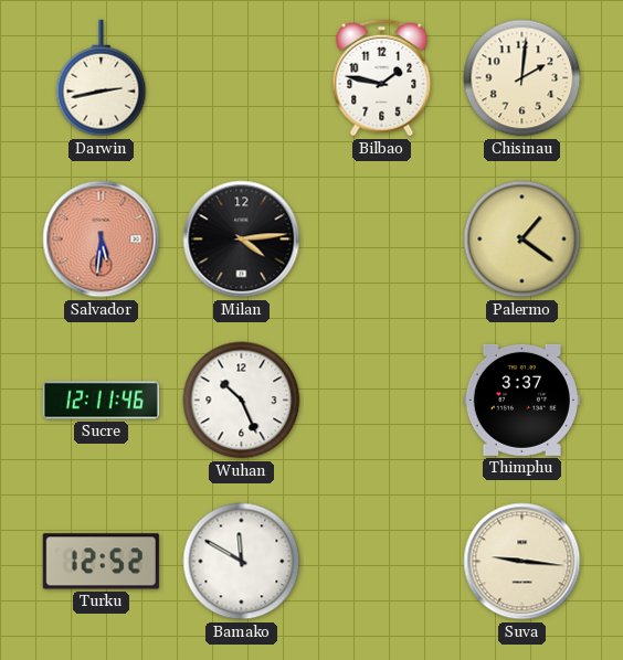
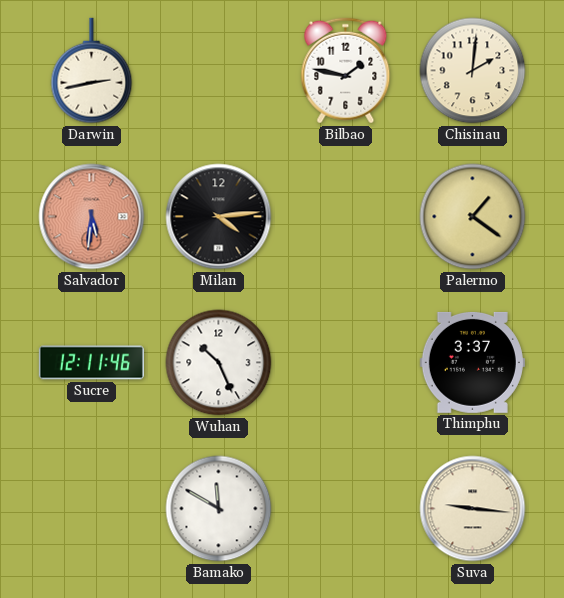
Turku: 12:52 -> none
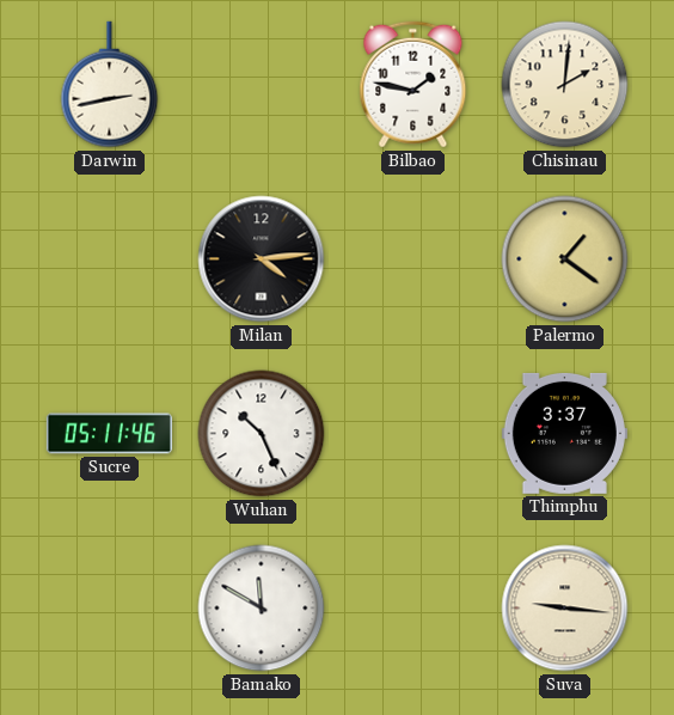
Salvador: 5:31 -> none
Sucre: 12:11 -> 05:11
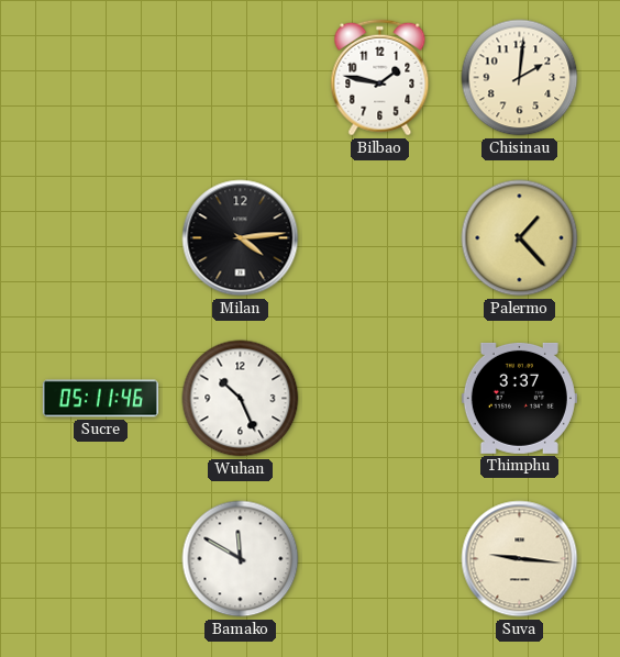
Darwin: 2:43 -> none
Palermo: 1:21 -> 1:23
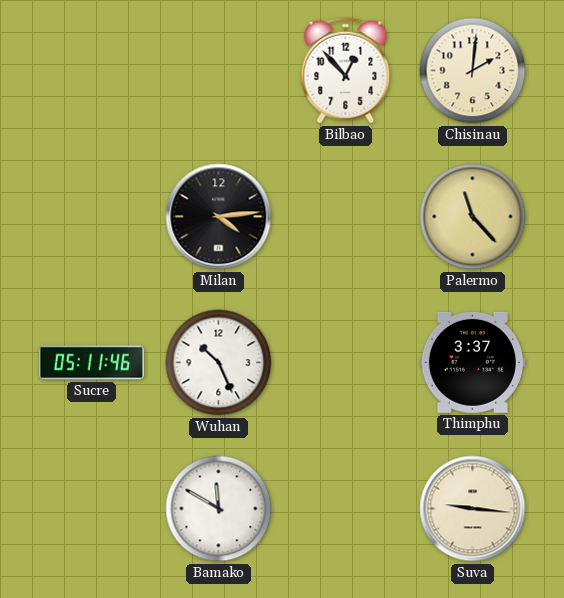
Bilbao: 1:47 -> 12:53
Palermo: 1:23 -> 11:23
